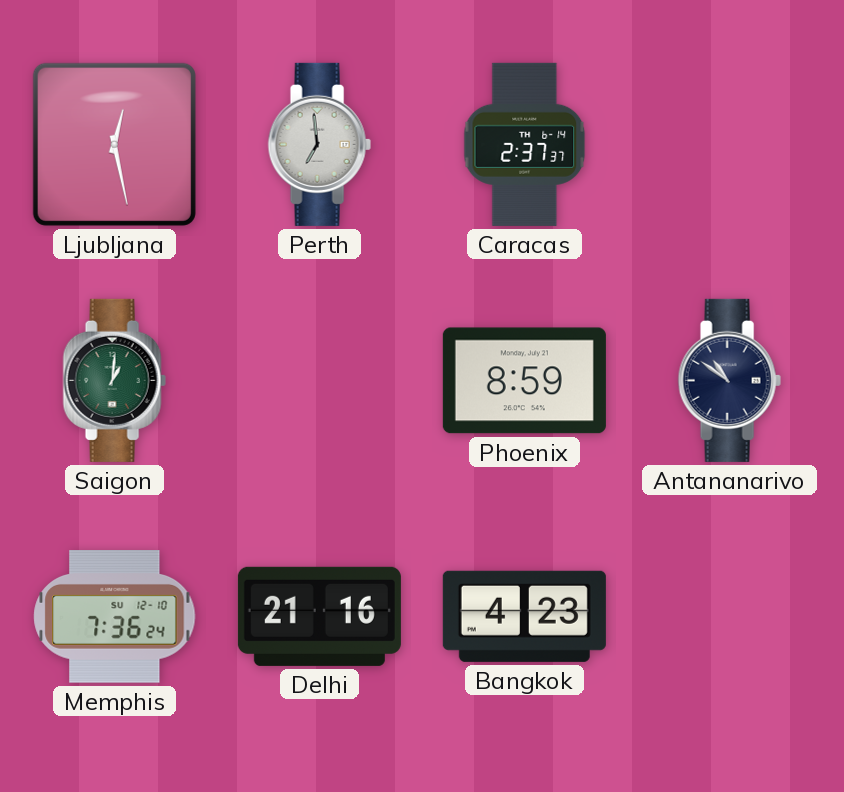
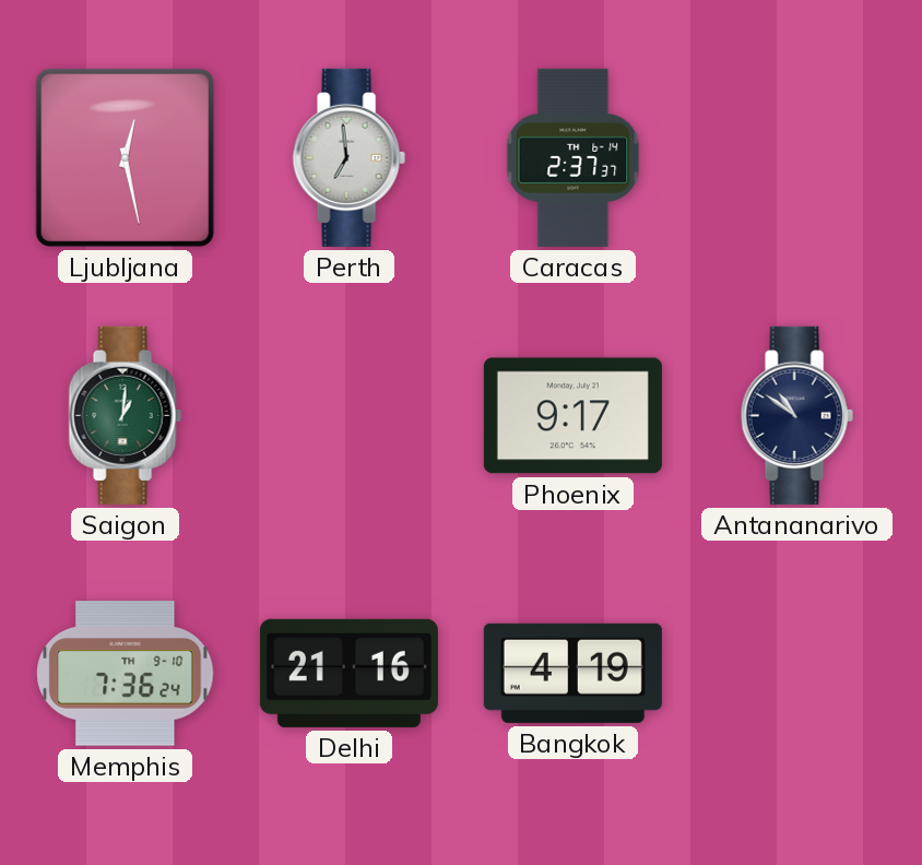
Phoenix: 8:59 -> 9:17
Memphis date: SU 12-10 -> TH 9-10
Bangkok: 4:23 -> 4:19
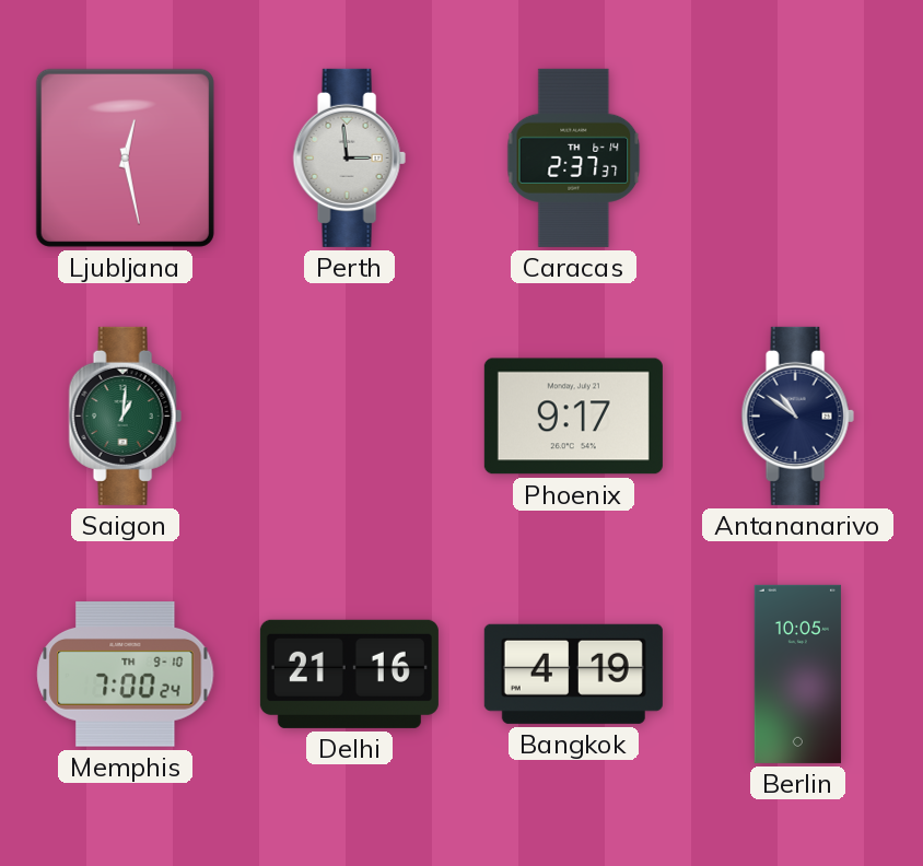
Perth: 6:59 -> 2:59
Memphis: 7:36 -> 7:00
Berlin: none -> 10:05
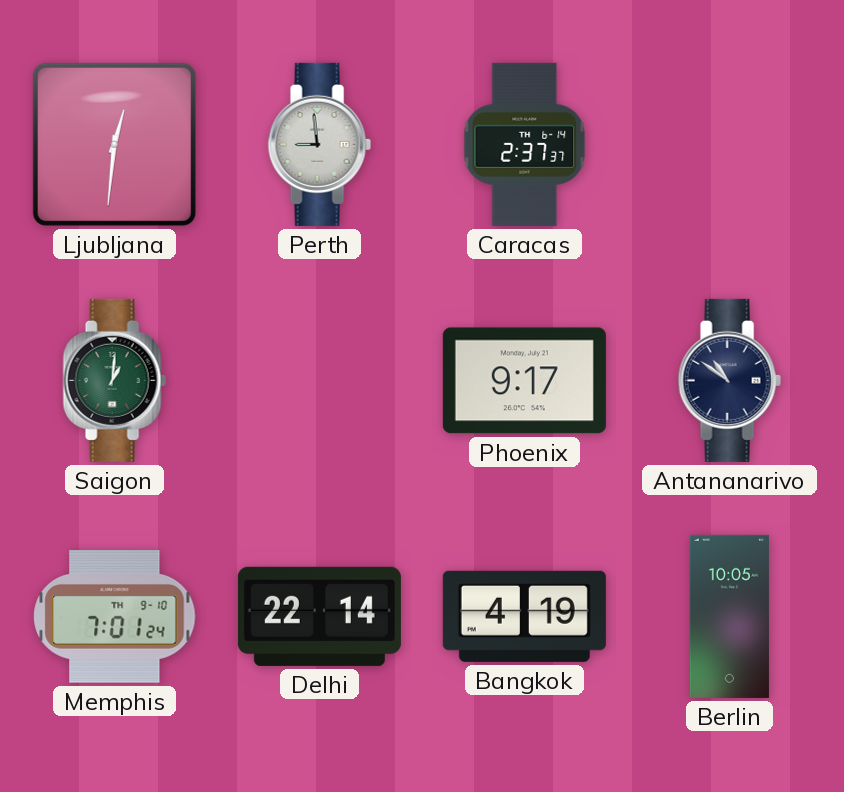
Ljubljana: 12:28 -> 12:31
Perth: 2:59 -> 8:59
Memphis: 7:00 -> 7:01
Delhi: 21:16 -> 22:14
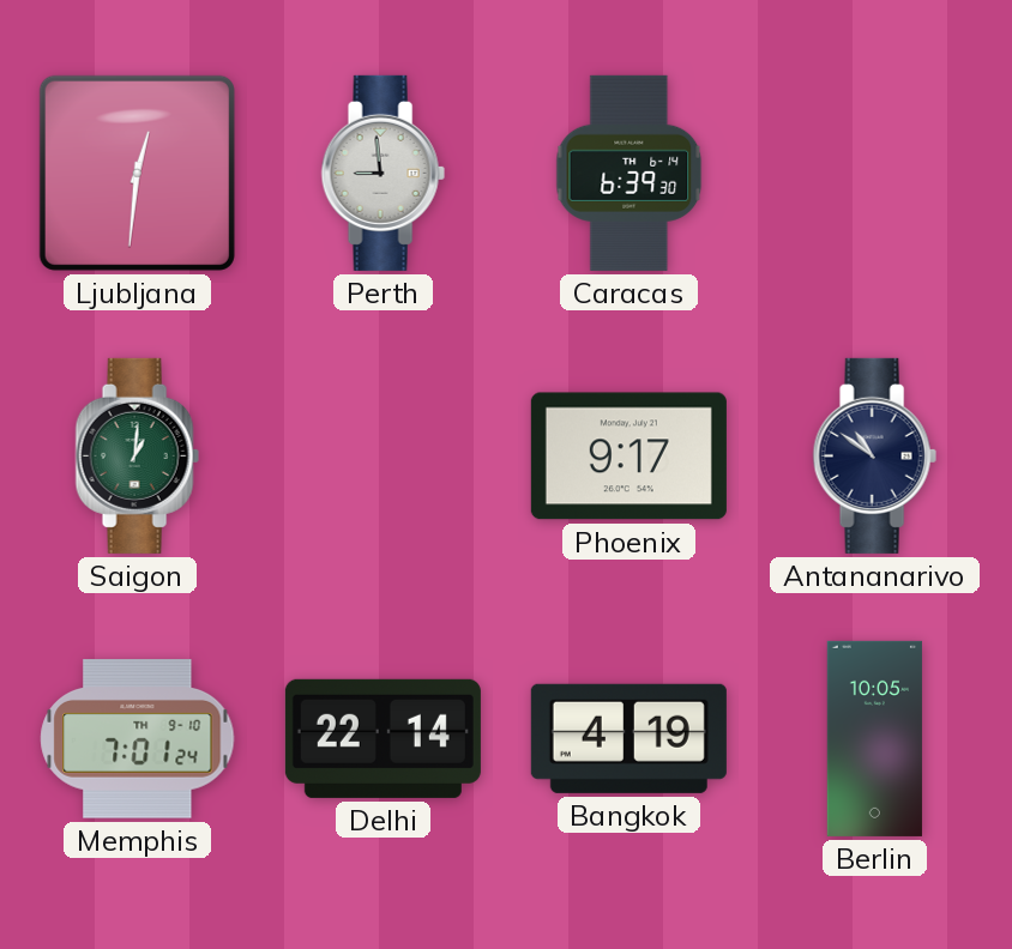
Caracas: 2:37 -> 6:39
